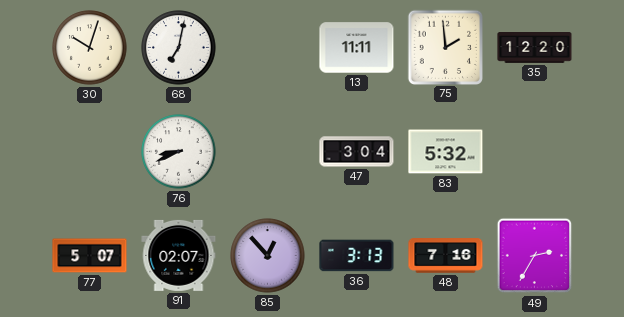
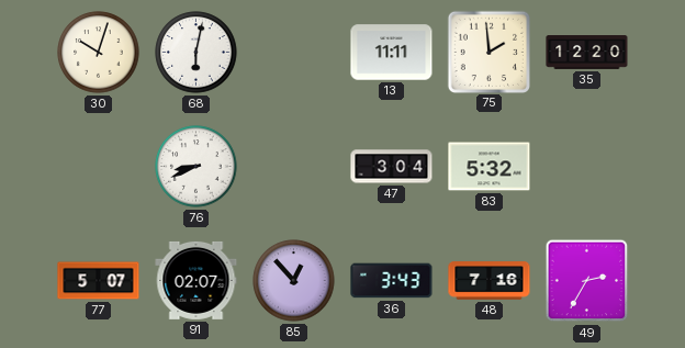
68: 7:02 -> 6:02
36: 3:13 -> 3:43
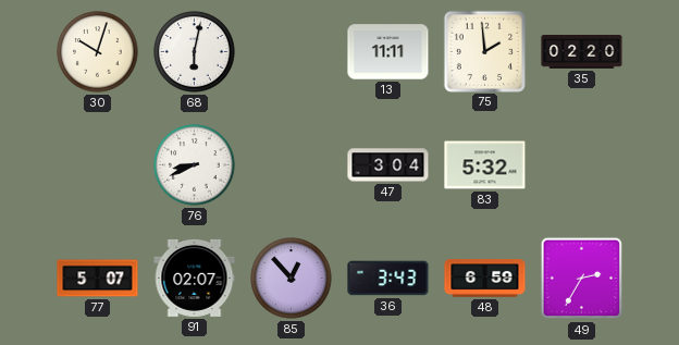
35: 12:20 -> 02:20
48: 7:16 -> 6:59
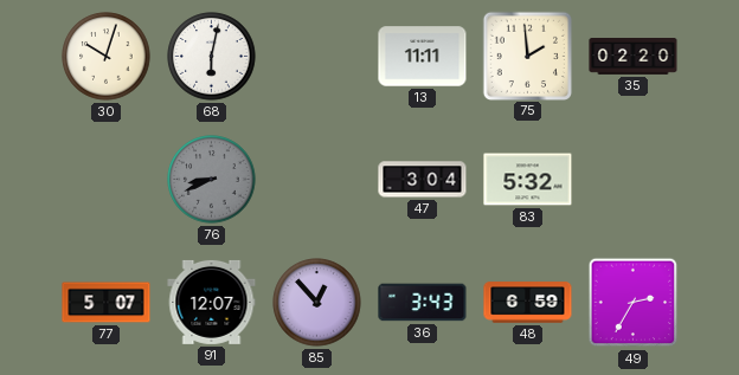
76 dial: white -> grey
91: 02:07 -> 12:07
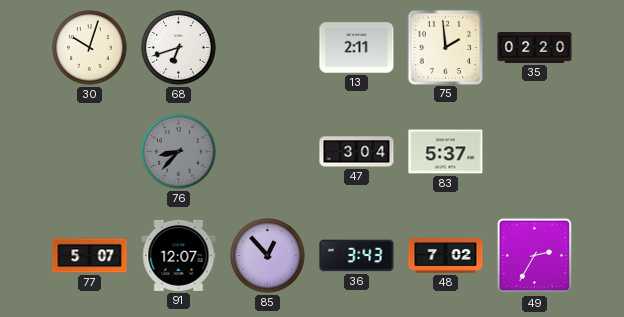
68: 6:02 -> 6:42
13: 11:11 -> 2:11
76: 8:41 -> 8:37
83: 5:32 -> 5:37
48: 6:59 -> 7:02
